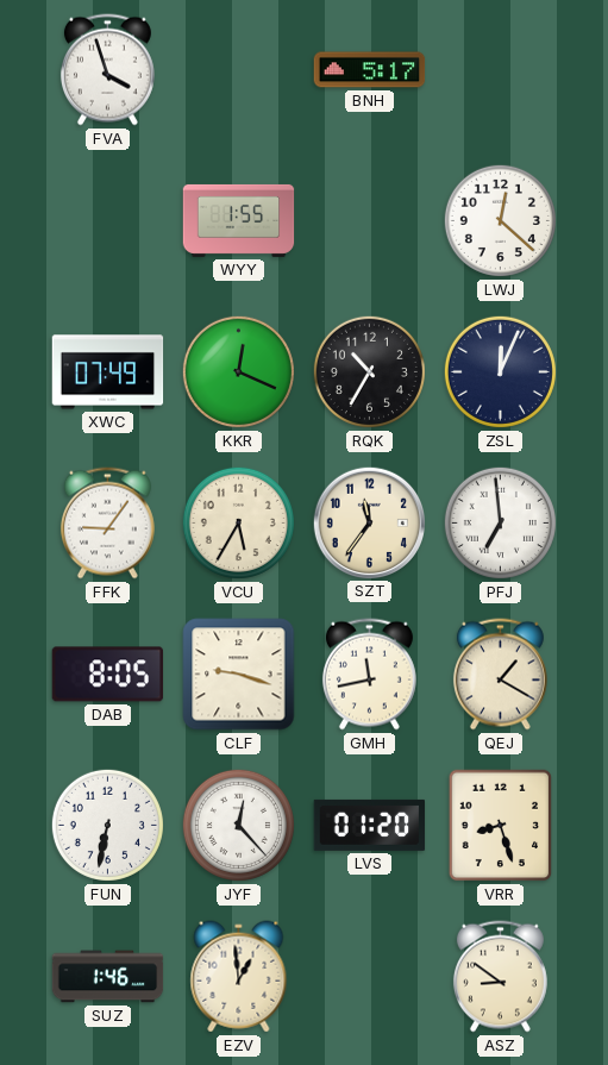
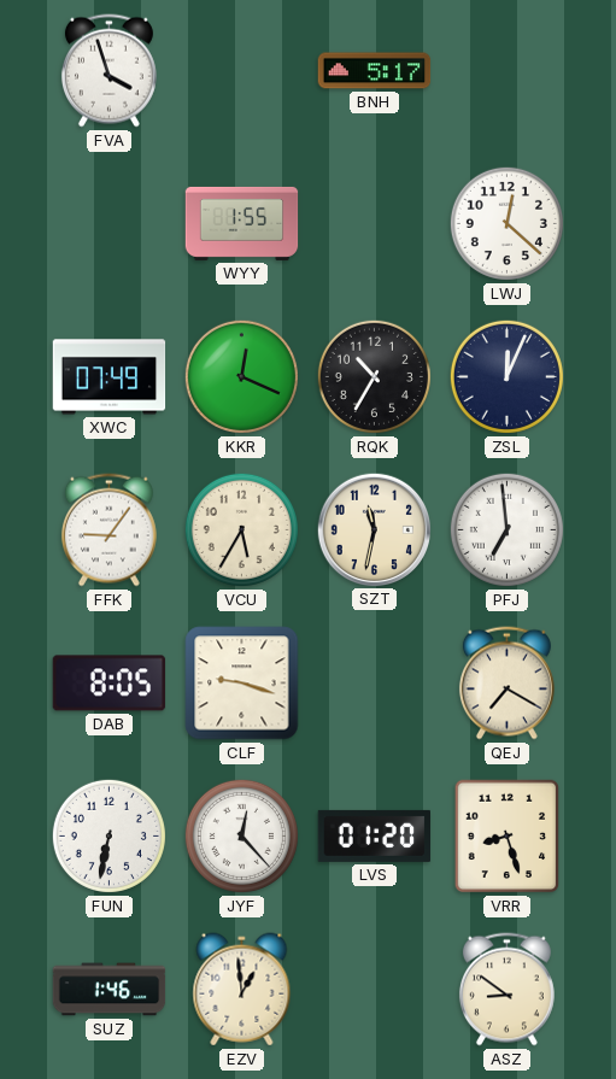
SZT: 11:36 -> 11:32
GMH: 11:43 -> none
QEJ: 1:20 -> 7:20
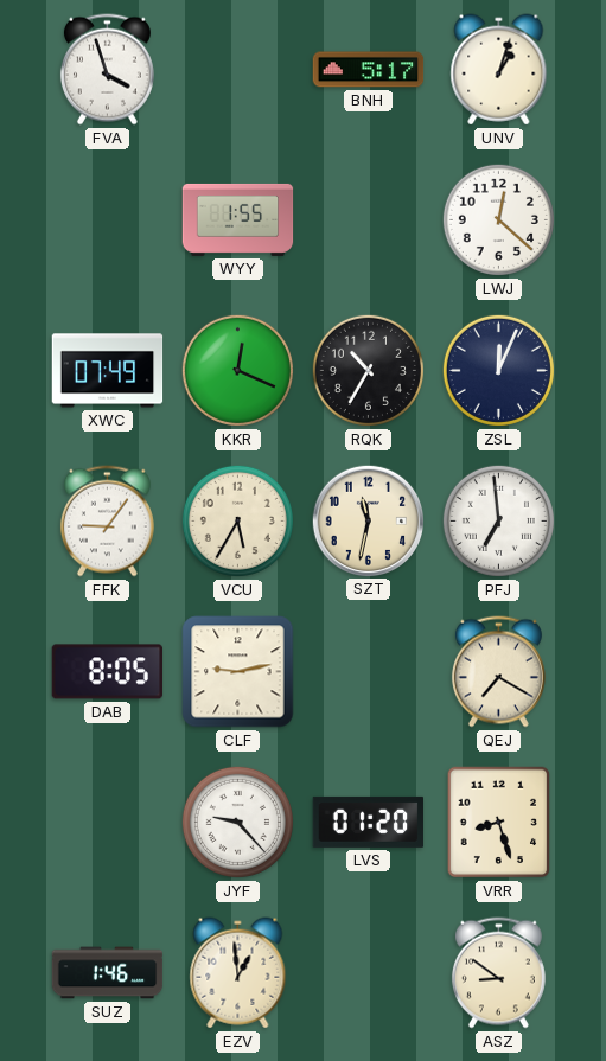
UNV: none -> 1:03
CLF: 9:18 -> 9:13
FUN: 6:32 -> none
JYF: 12:23 -> 9:23
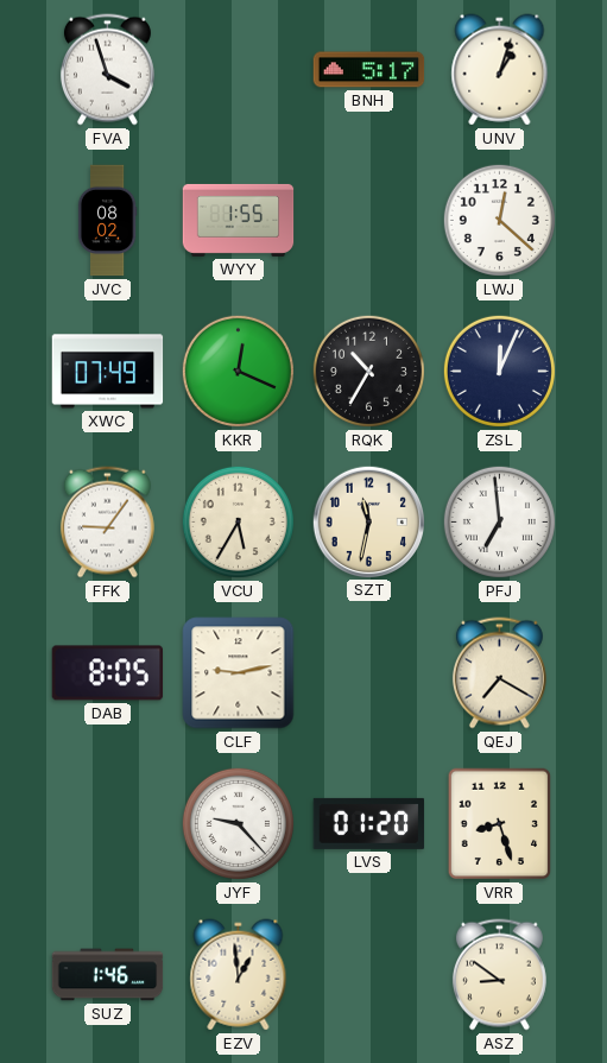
JVC: none -> 08:02
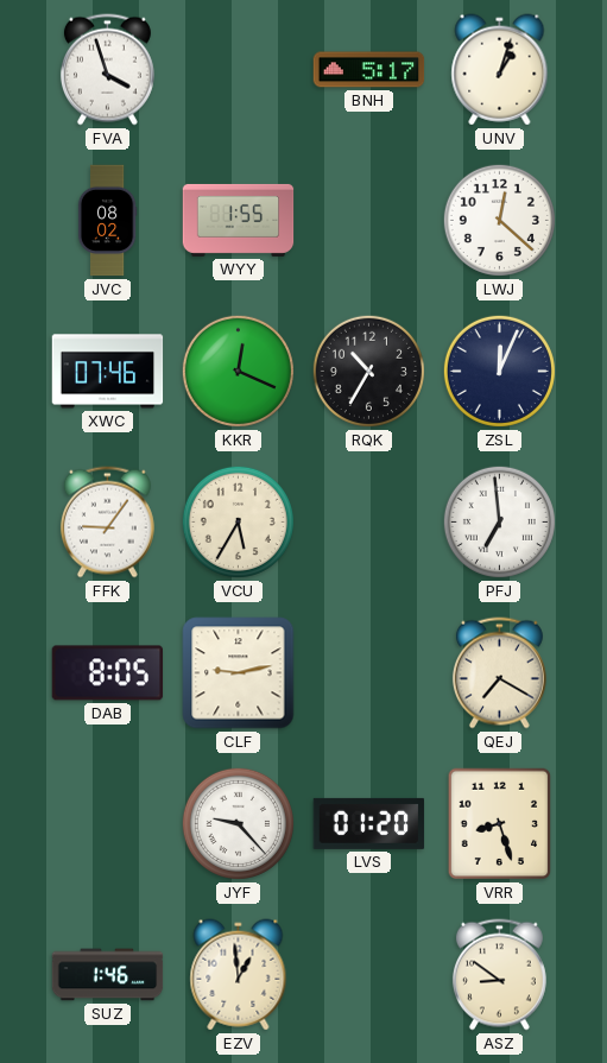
XWC: 07:49 -> 07:46
SZT: 11:32 -> none
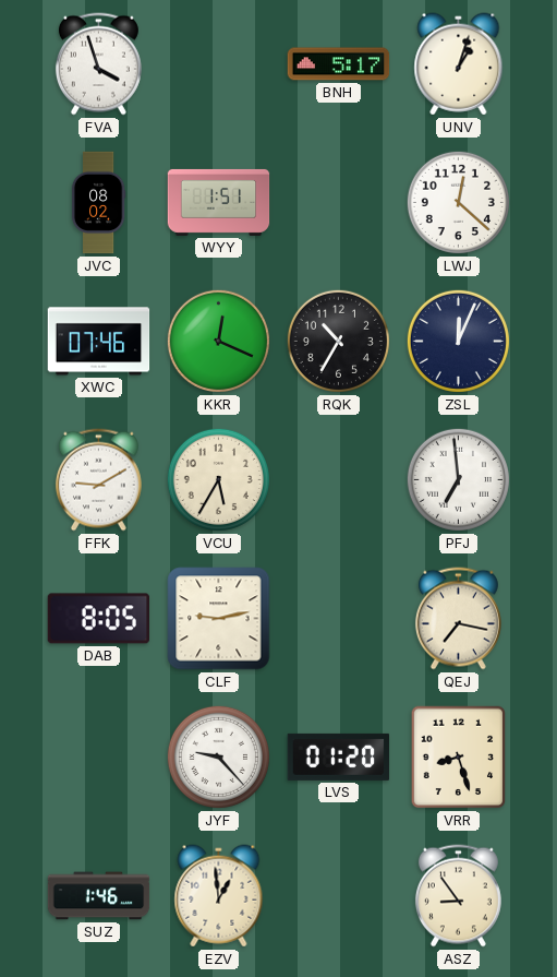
WYY: 1:55 -> 1:51
FFK: 9:06 -> 9:10
QEJ: 7:20 -> 7:17
ASZ: 8:51 -> 8:54
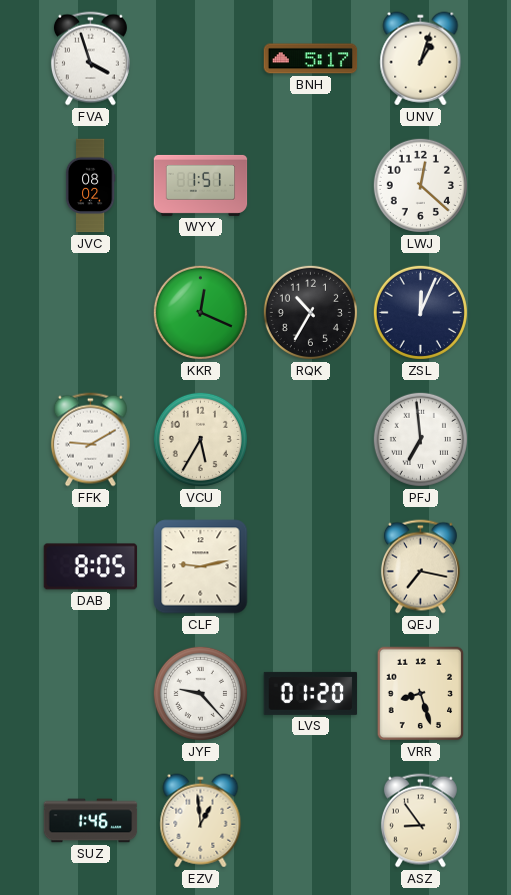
XWC: 07:46 -> none
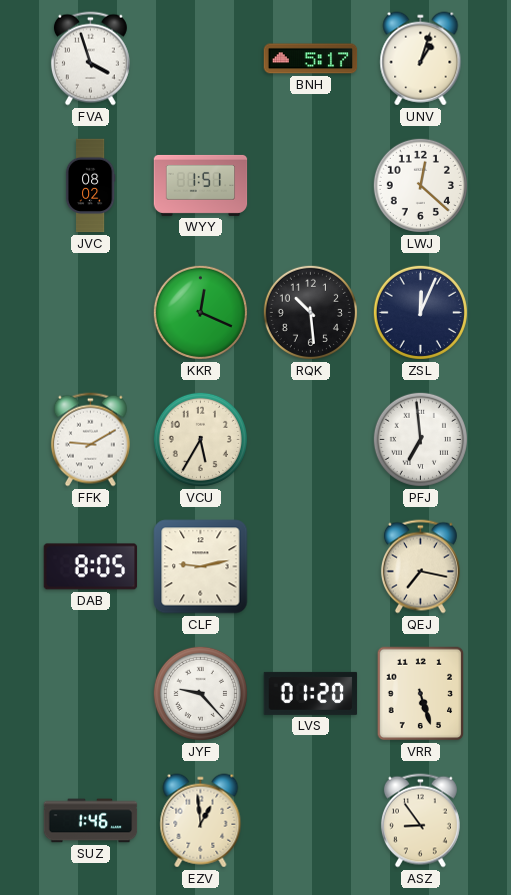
RQK: 10:35 -> 10:29
VRR: 8:27 -> 5:27
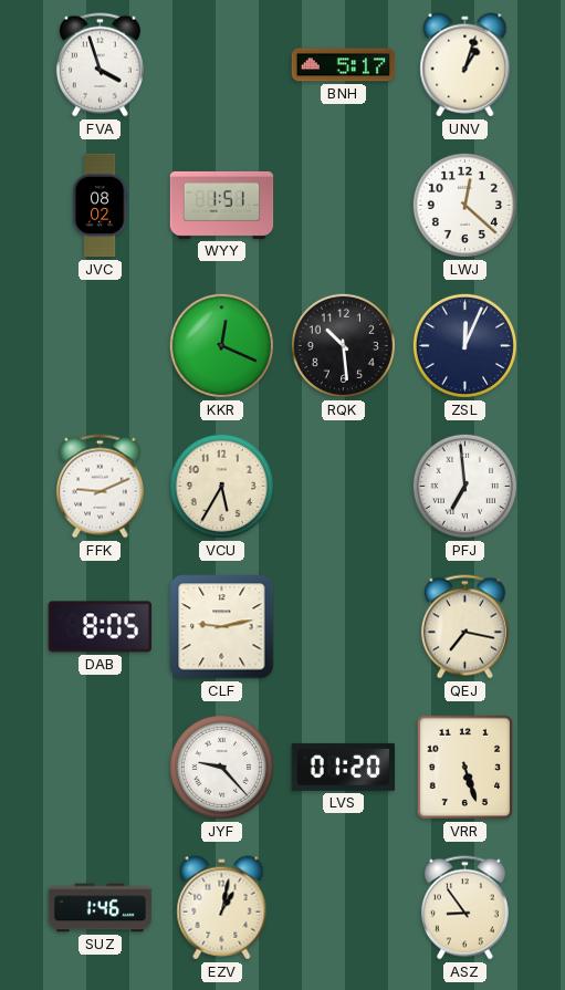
FFK: 9:10 -> 9:11
EZV: 12:59 -> 1:02
